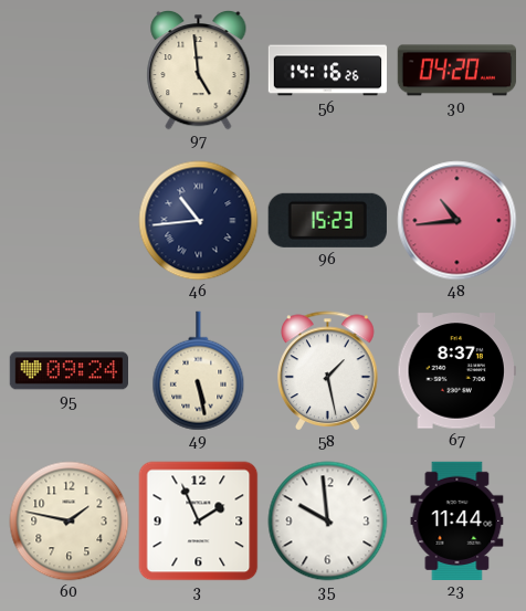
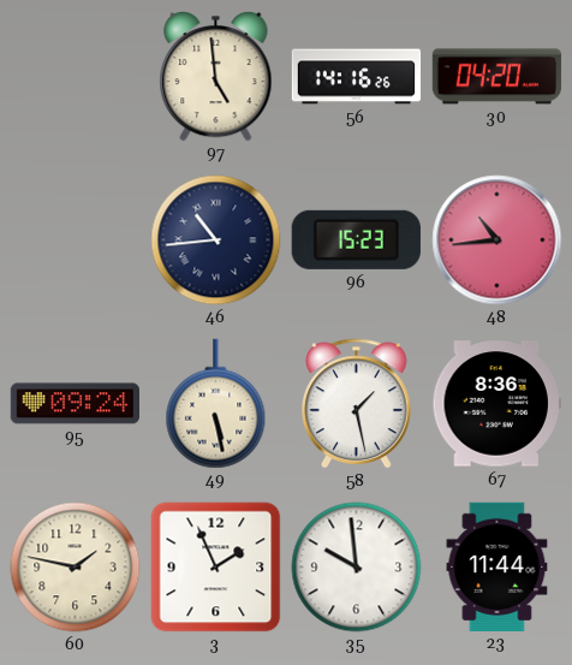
67: 8:37 -> 8:36
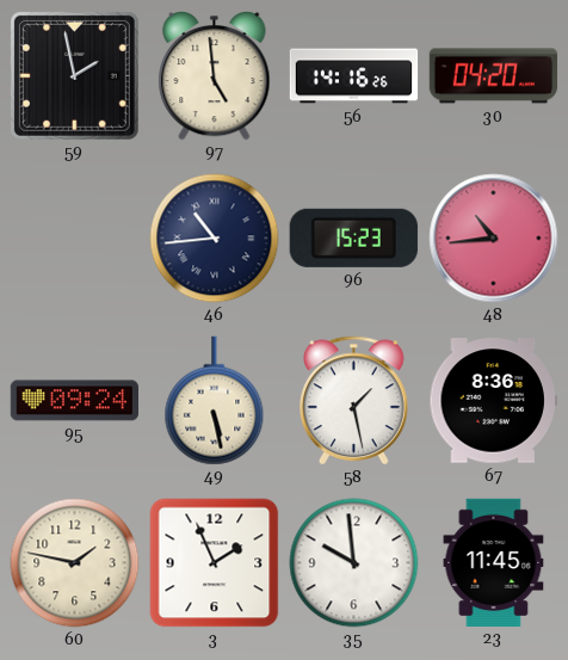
59: none -> 1:58
23: 11:44 -> 11:45
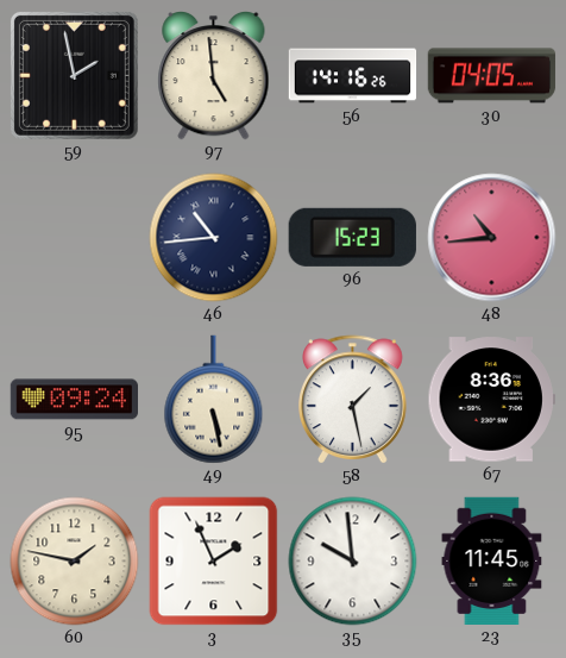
30: 04:20 -> 04:05
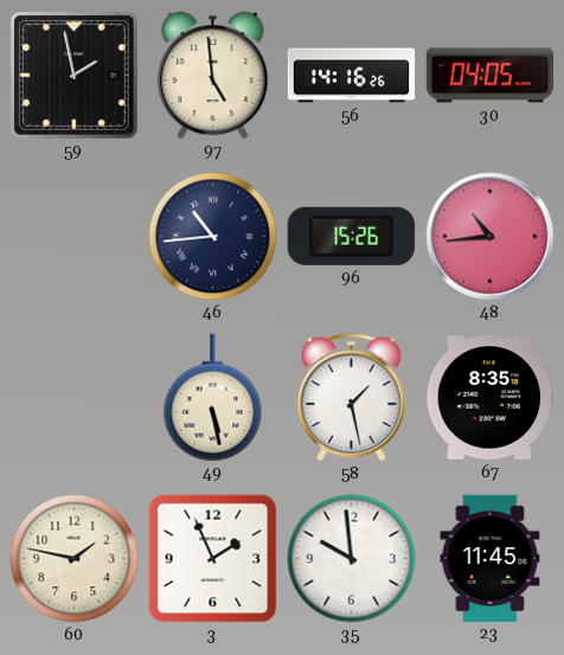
96: 15:23 -> 15:26
95: 09:24 -> none
67: 8:36 -> 8:35
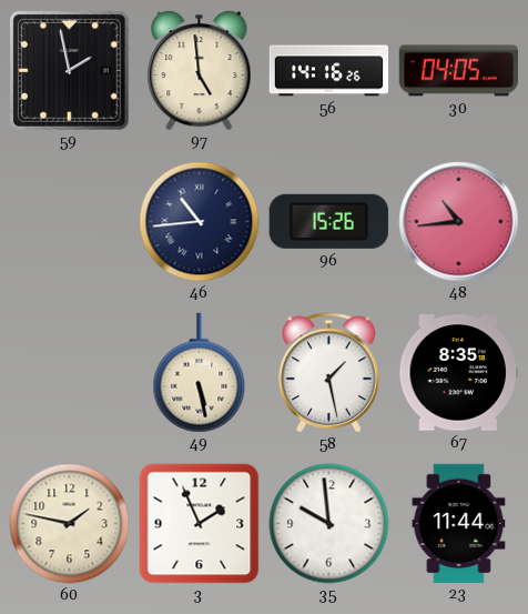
23: 11:45 -> 11:44
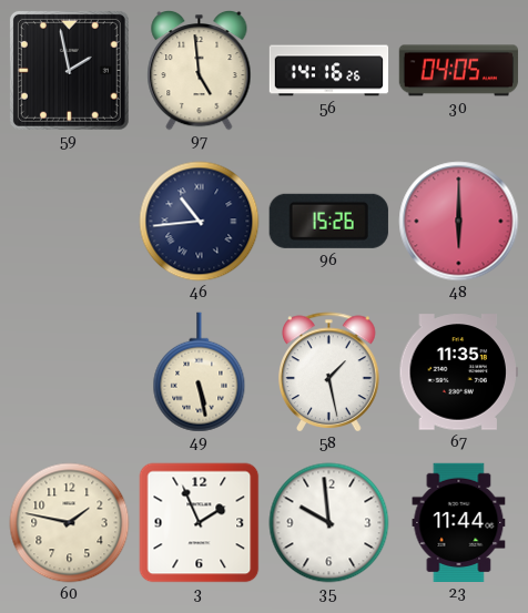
48: 10:44 -> 6:00
67: 8:35 -> 11:35
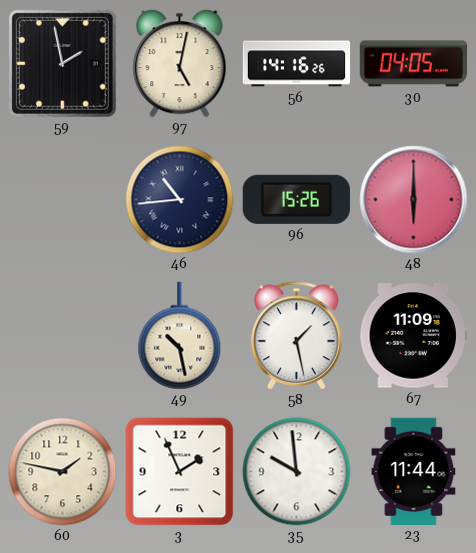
97: 4:59 -> 5:02
49: 5:28 -> 10:28
67: 11:35 -> 11:09
